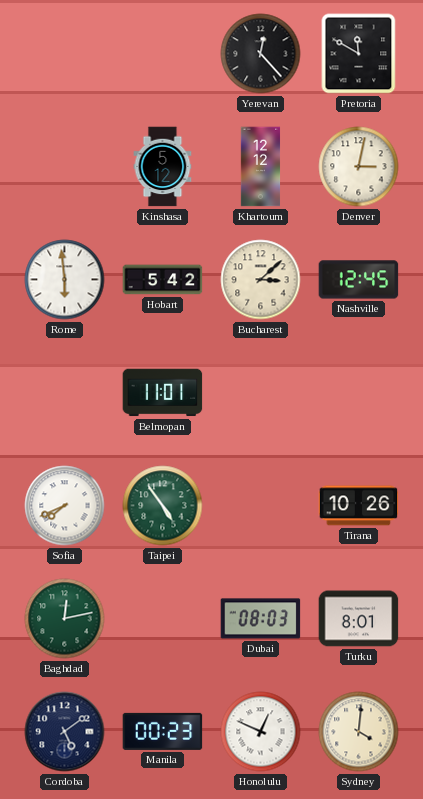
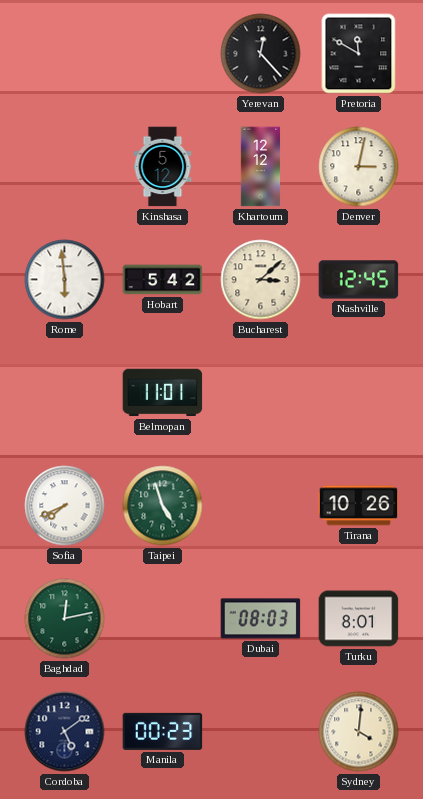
Taipei: 4:54 -> 4:57
Honolulu: 12:49 -> none
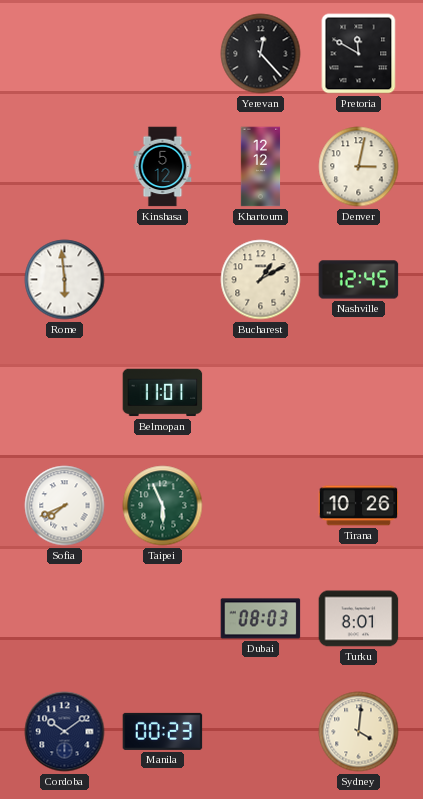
Hobart: 5:42 -> none
Bucharest: 3:08 -> 1:10
Taipei: 4:57 -> 5:56
Baghdad: 12:13 -> none
Cordoba: 5:09 -> 10:09
